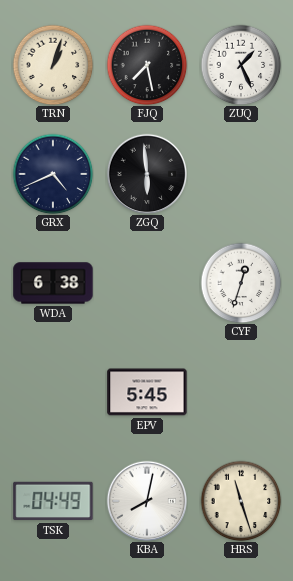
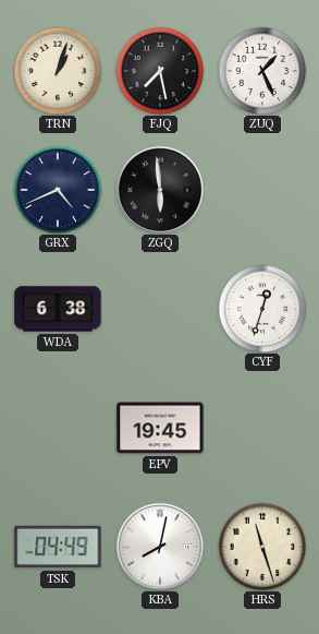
EPV: 5:45 -> 19:45
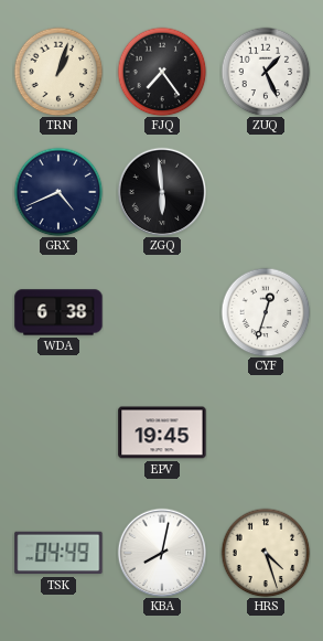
FJQ: 7:28 -> 7:24
HRS: 11:27 -> 4:27
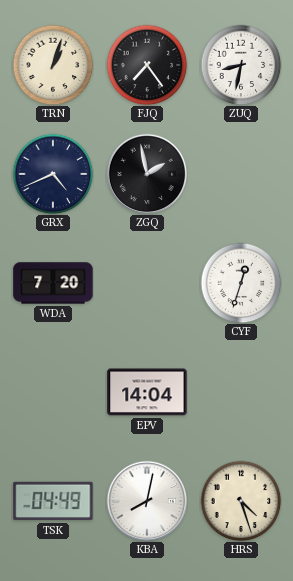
ZUQ: 1:26 -> 8:32
ZGQ: 5:59 -> 1:58
WDA: 6:38 -> 7:20
EPV: 19:45 -> 14:04
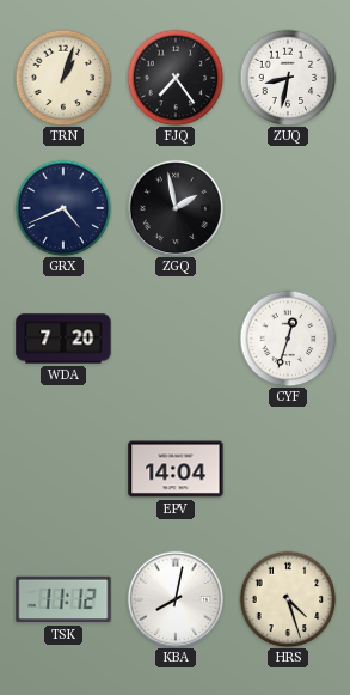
TSK: 04:49 -> 11:12
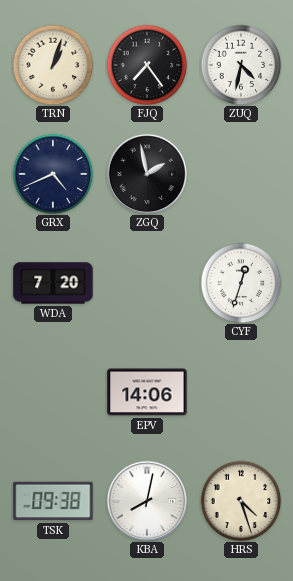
ZUQ: 8:32 -> 4:32
EPV: 14:04 -> 14:06
TSK: 11:12 -> 09:38
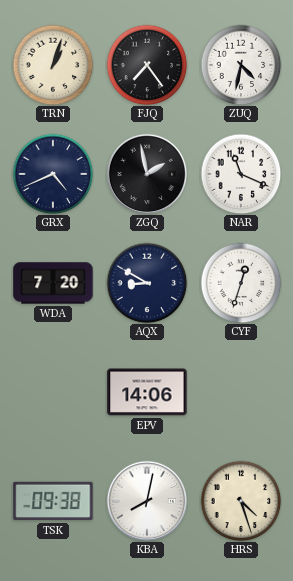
NAR: none -> 11:19
AQX: none -> 8:50
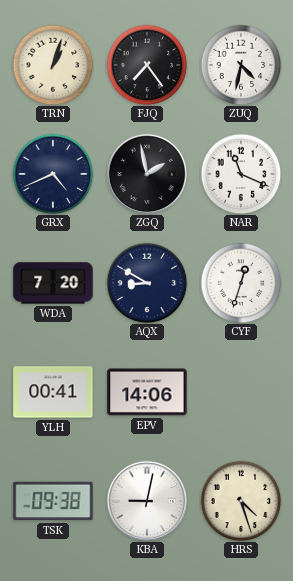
YLH: none -> 00:41
KBA: 8:02 -> 9:02
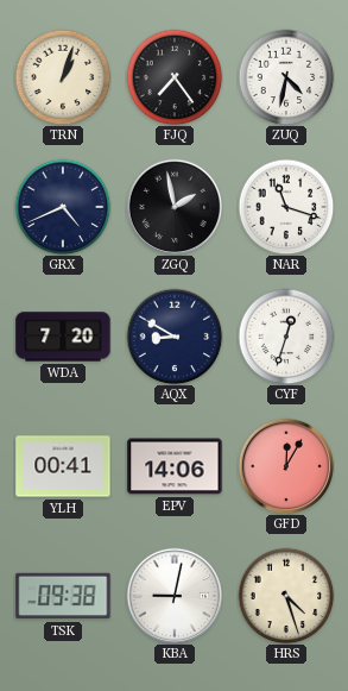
NAR: 11:19 -> 11:18
GFD: none -> 12:05
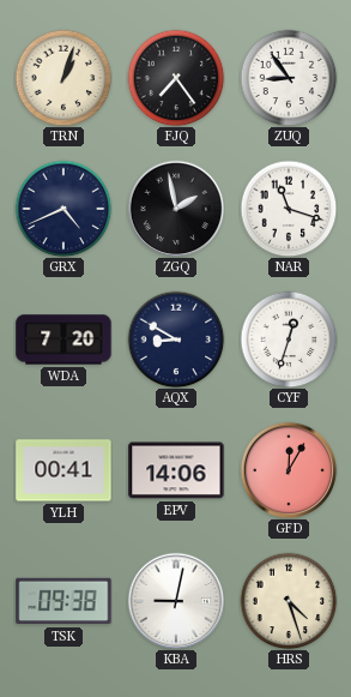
ZUQ: 4:32 -> 8:54
